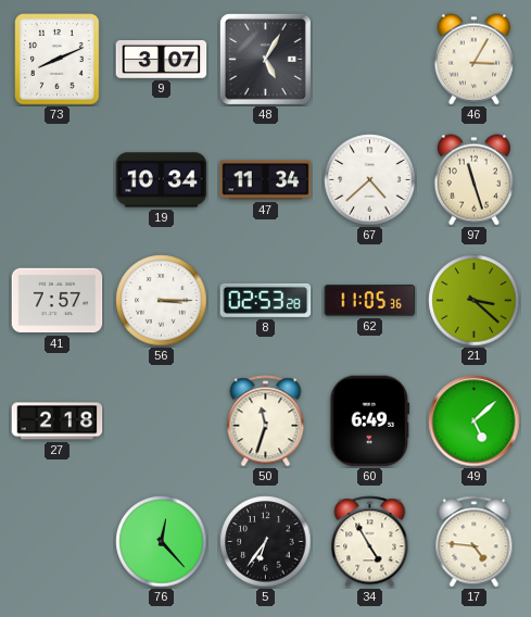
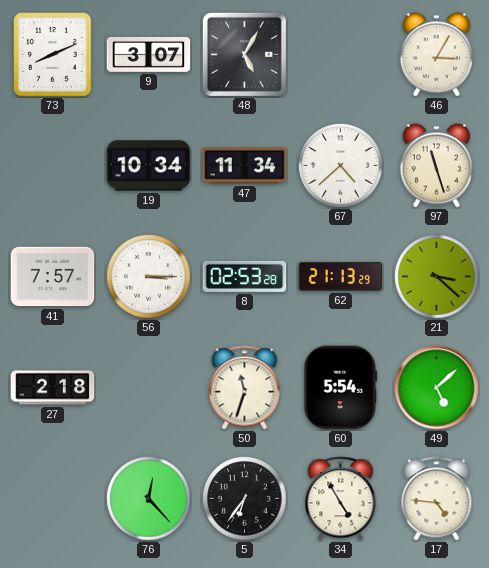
62: 11:05 -> 21:13
60: 6:49 -> 5:54
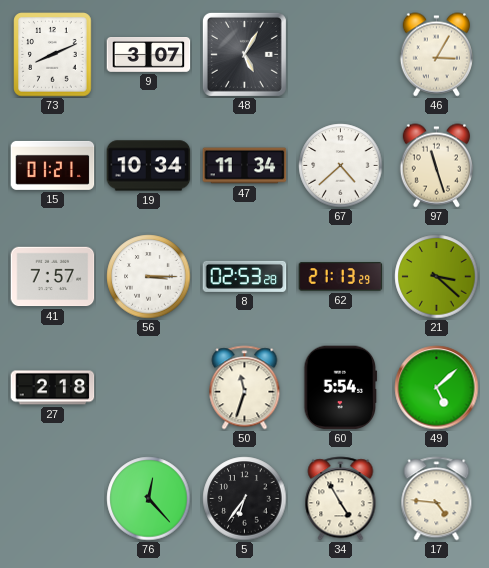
15: none -> 01:21
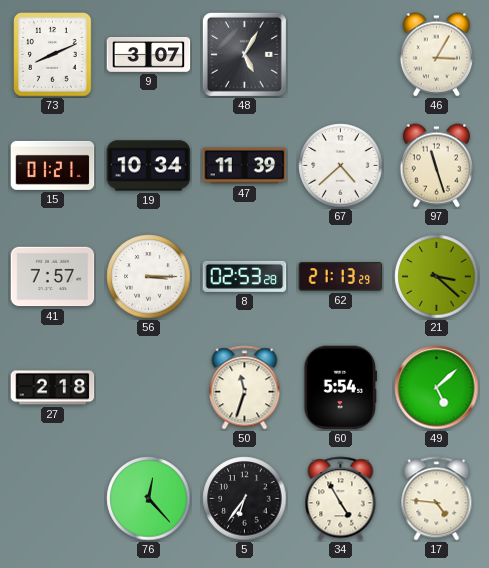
47: 11:34 -> 11:39
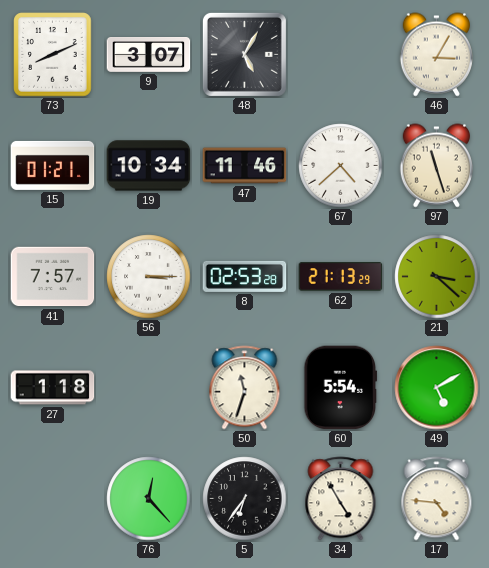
47: 11:39 -> 11:46
27: 2:18 -> 1:18
49: 5:08 -> 5:10
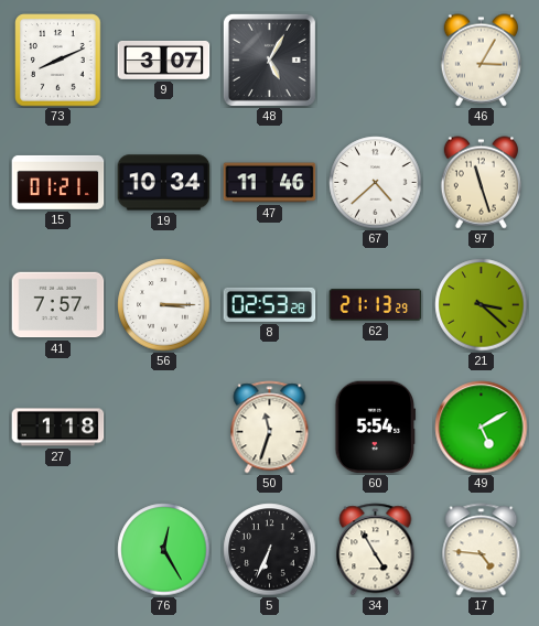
76: 12:23 -> 12:25
5: 6:36 -> 6:34
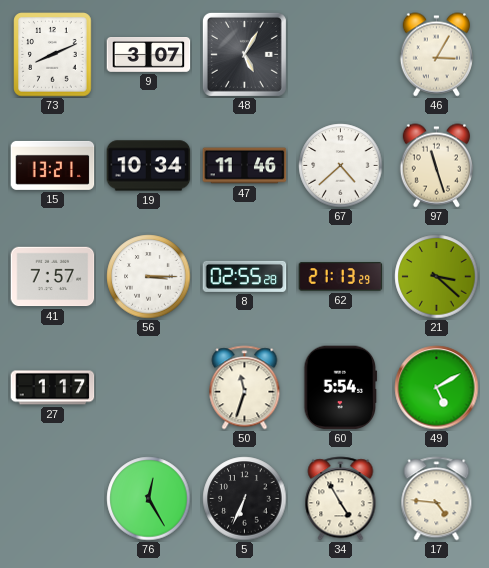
15: 01:21 -> 13:21
8: 02:53 -> 02:55
27: 1:18 -> 1:17
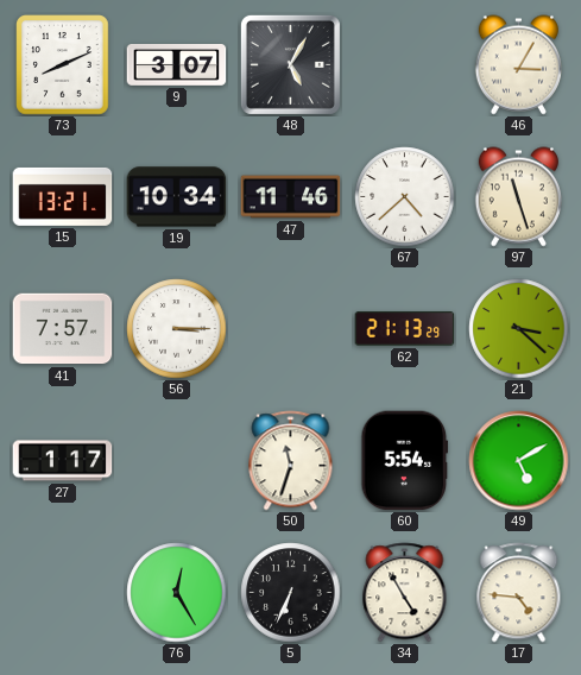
8: 02:55 -> none
